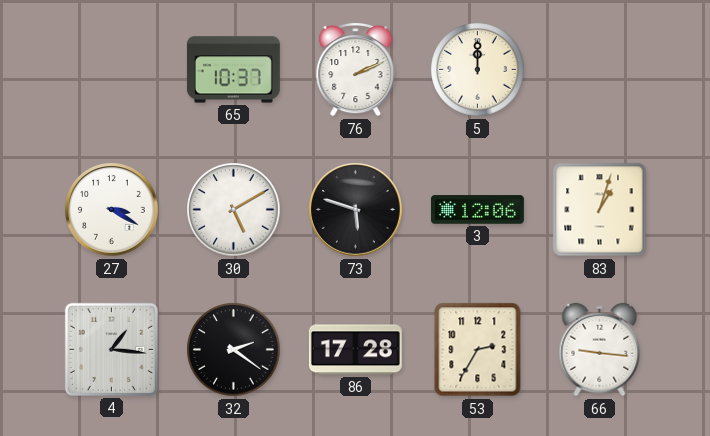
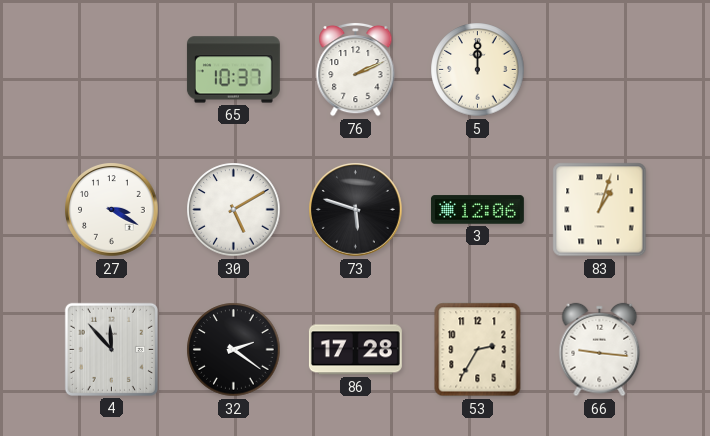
4: 1:16 -> 11:53
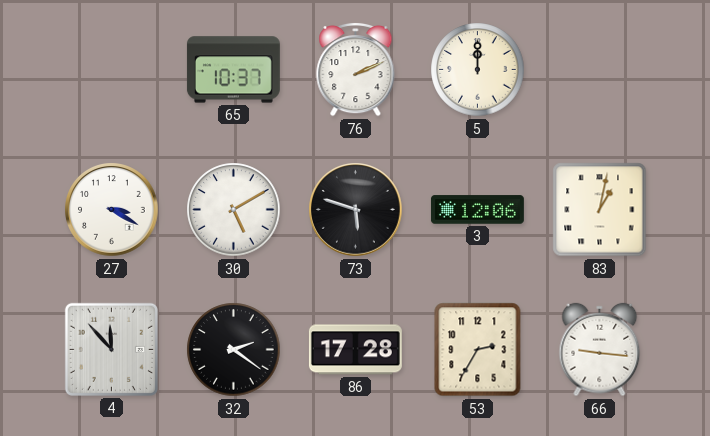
83: 1:03 -> 1:02
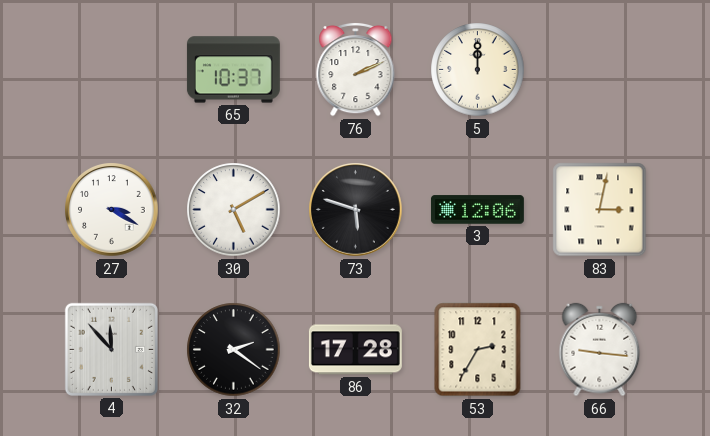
83: 1:02 -> 3:02
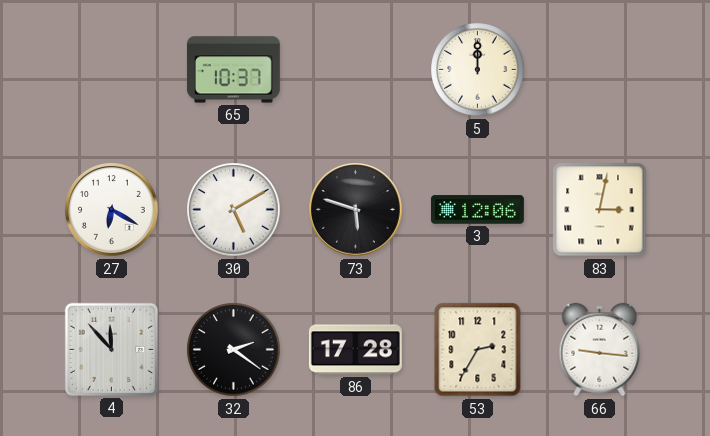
76: 2:11 -> none
27: 3:20 -> 6:20
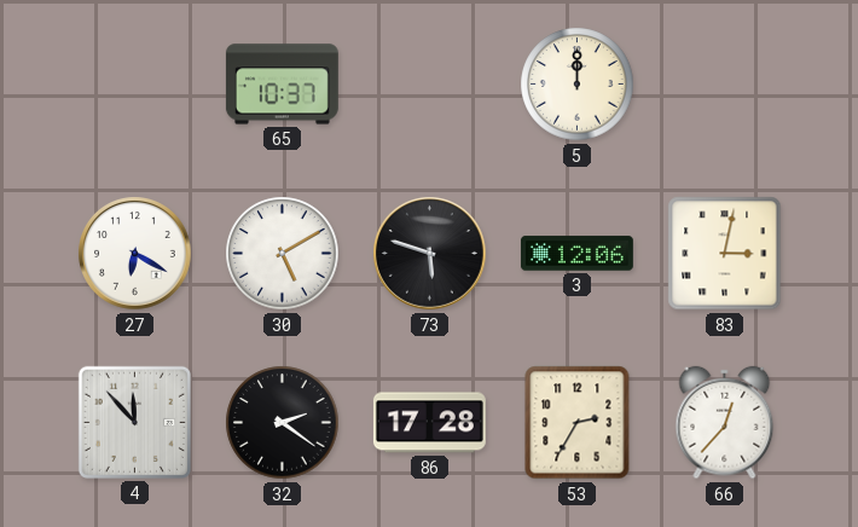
66: 9:16 -> 12:37
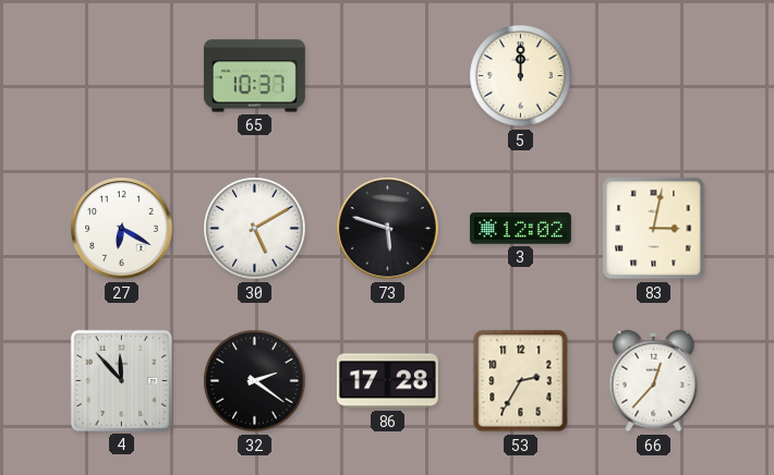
3: 12:06 -> 12:02
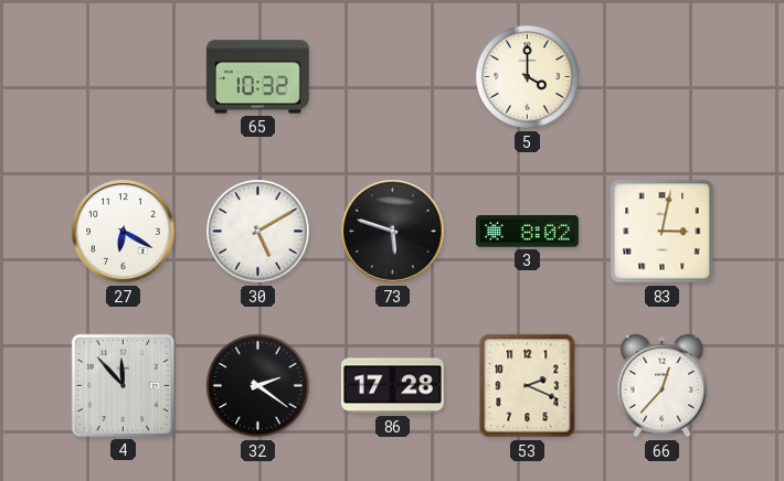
65: 10:37 -> 10:32
5: 12:00 -> 4:00
3: 12:02 -> 8:02
53: 2:35 -> 2:19
